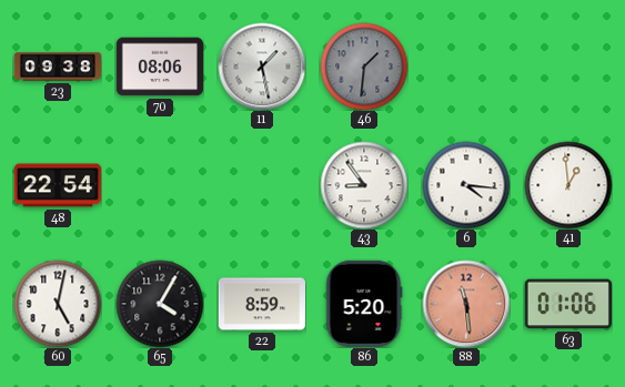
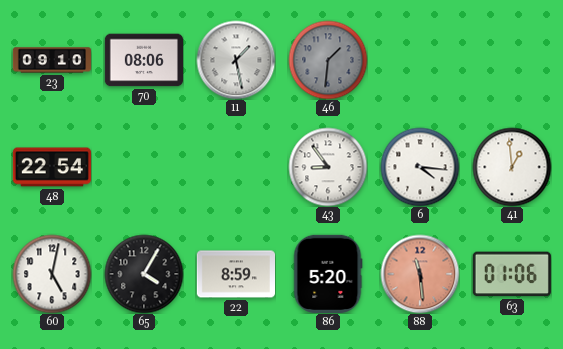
23: 09:38 -> 09:10
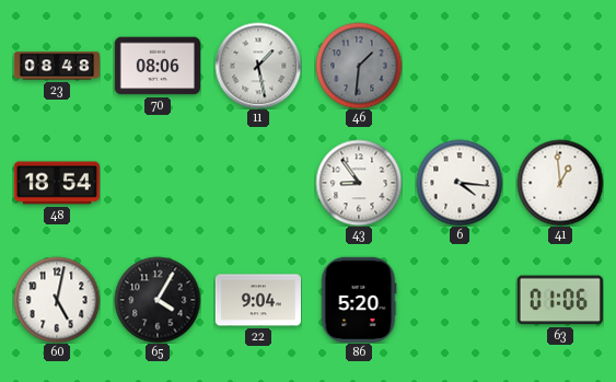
23: 09:10 -> 08:48
48: 22:54 -> 18:54
22: 8:59 -> 9:04
88: 11:29 -> none
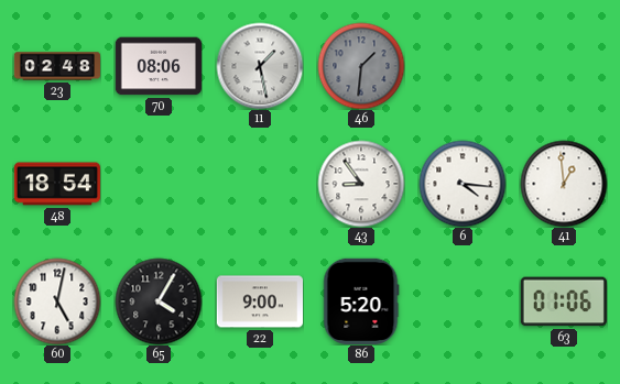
23: 08:48 -> 02:48
22: 9:04 -> 9:00
